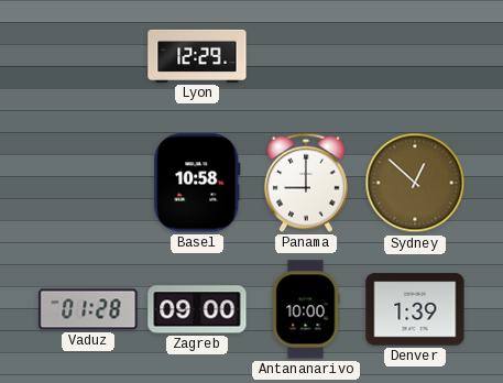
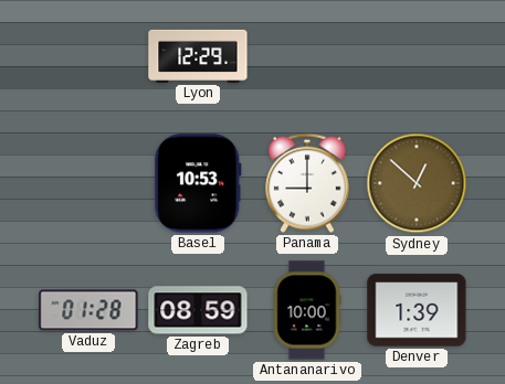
Basel: 10:58 -> 10:53
Zagreb: 09:00 -> 08:59
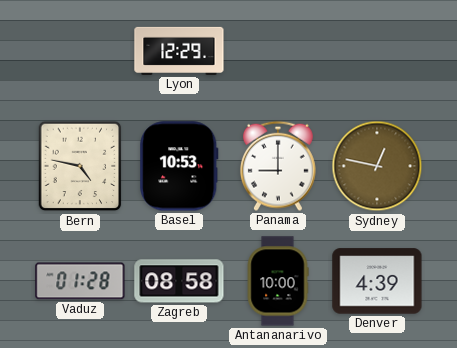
Bern: none -> 4:47
Sydney: 12:52 -> 12:47
Zagreb: 08:59 -> 08:58
Denver: 1:39 -> 4:39
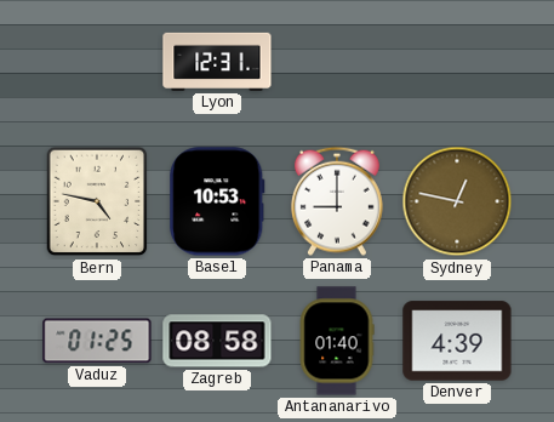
Lyon: 12:29 -> 12:31
Vaduz: 01:28 -> 01:25
Antananarivo: 10:00 -> 01:40
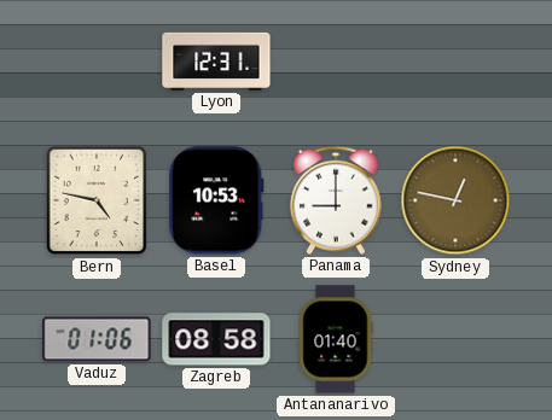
Vaduz: 01:25 -> 01:06
Denver: 4:39 -> none
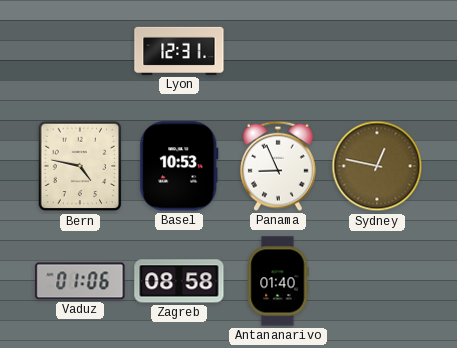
Panama: 9:00 -> 8:56
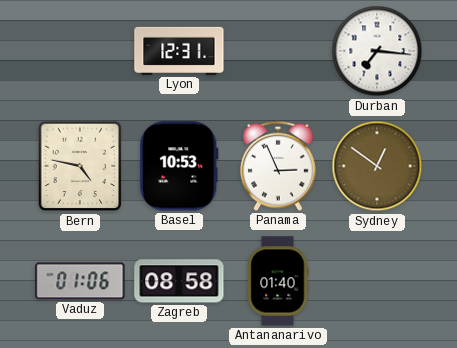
Durban: none -> 7:16
Panama: 8:56 -> 2:56
Sydney: 12:47 -> 12:51
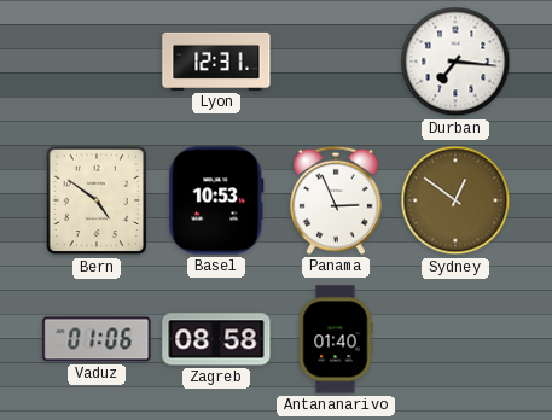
Bern: 4:47 -> 4:51
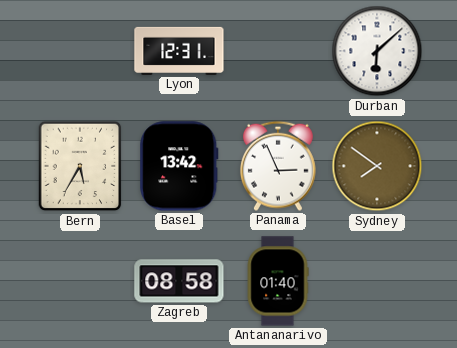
Durban: 7:16 -> 6:08
Bern: 4:51 -> 5:35
Basel: 10:53 -> 13:42
Sydney: 12:51 -> 7:51
Vaduz: 01:06 -> none
